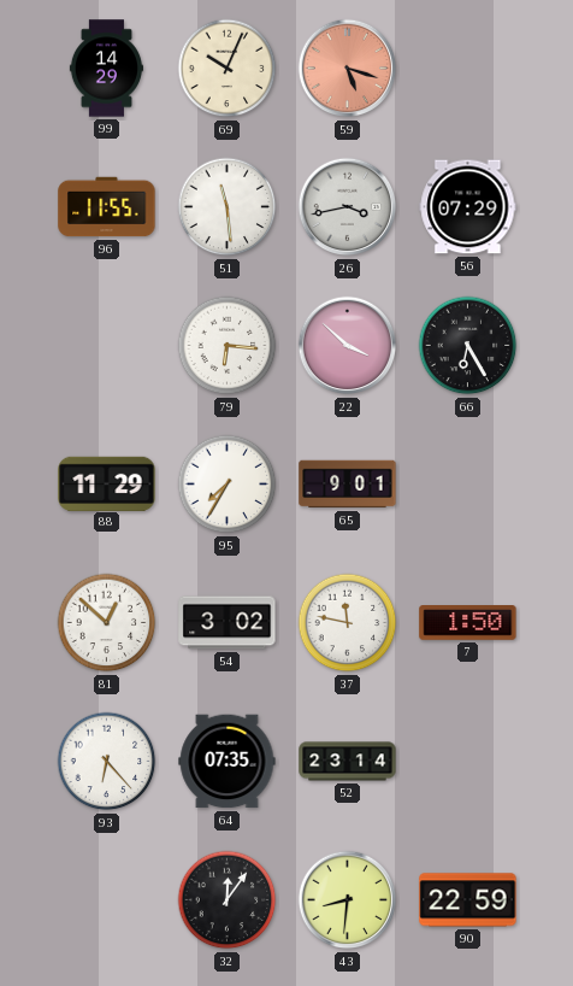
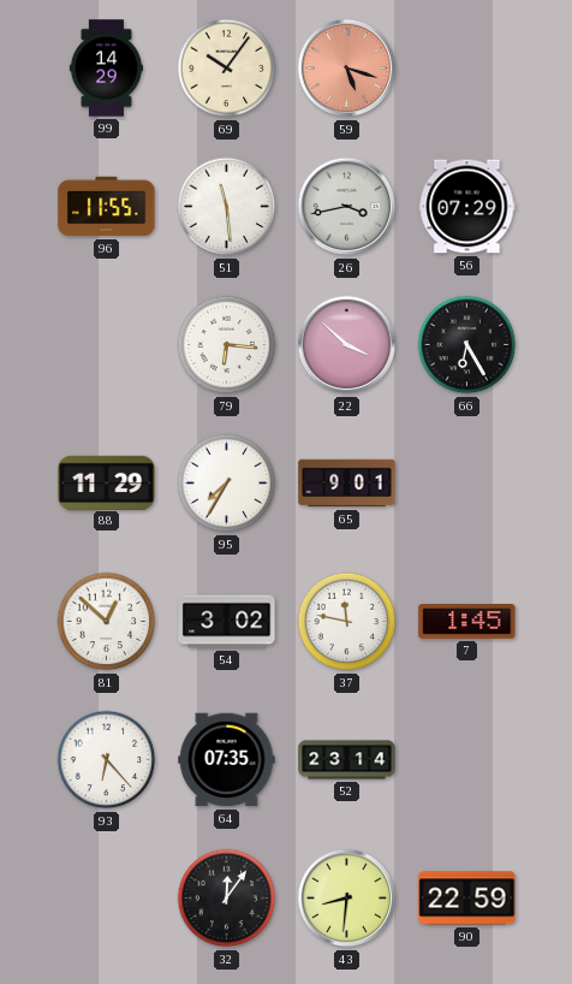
69: 10:04 -> 10:06
7: 1:50 -> 1:45
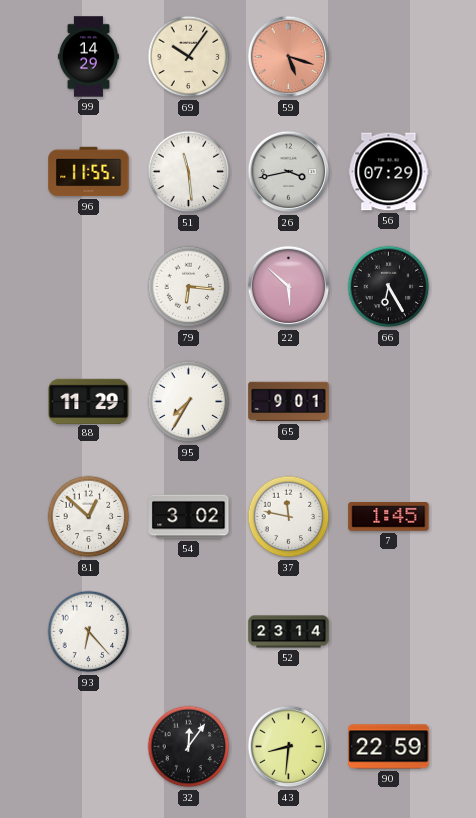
22: 3:52 -> 5:52
64: 07:35 -> none
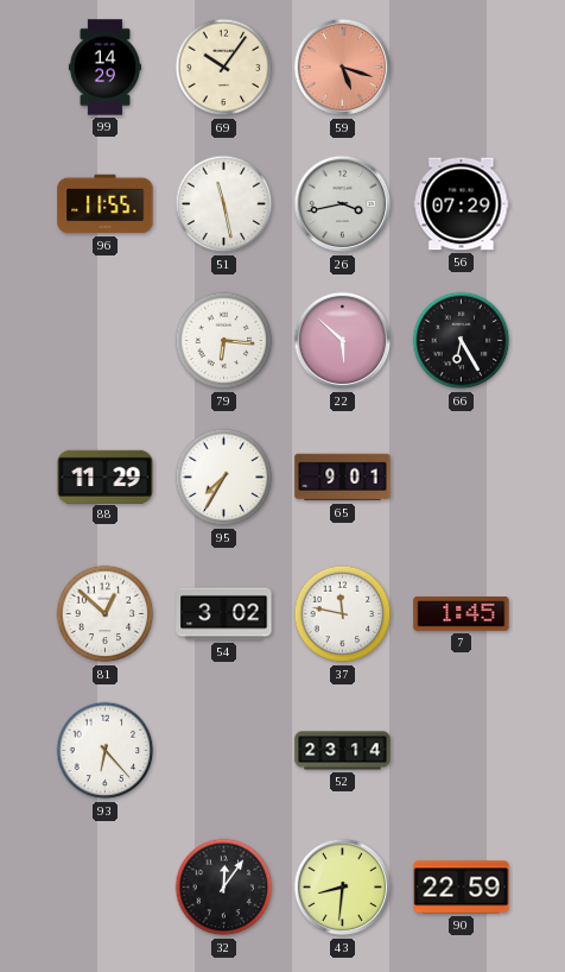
51: 11:29 -> 11:28
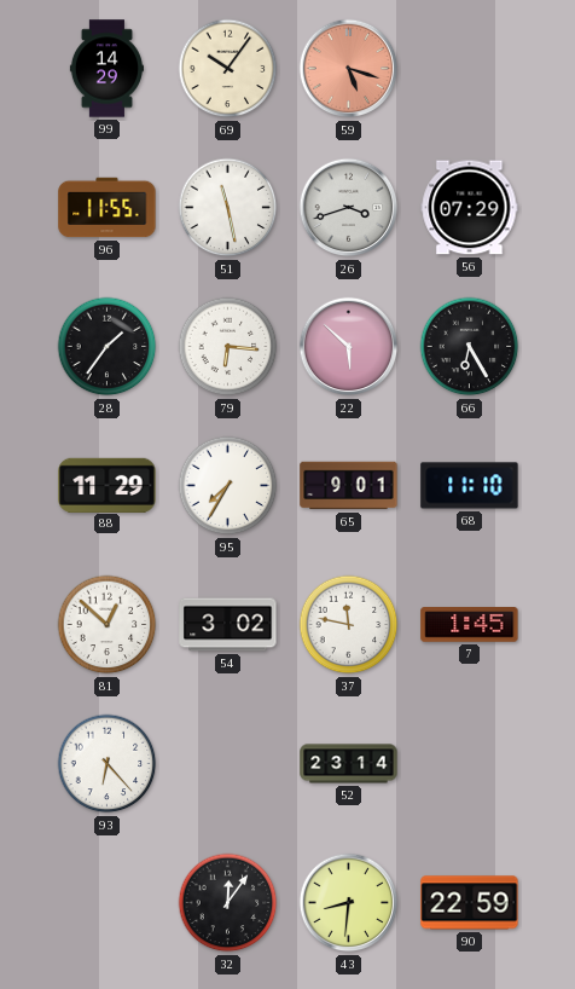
26: 3:43 -> 3:42
28: none -> 1:36
68: none -> 11:10
